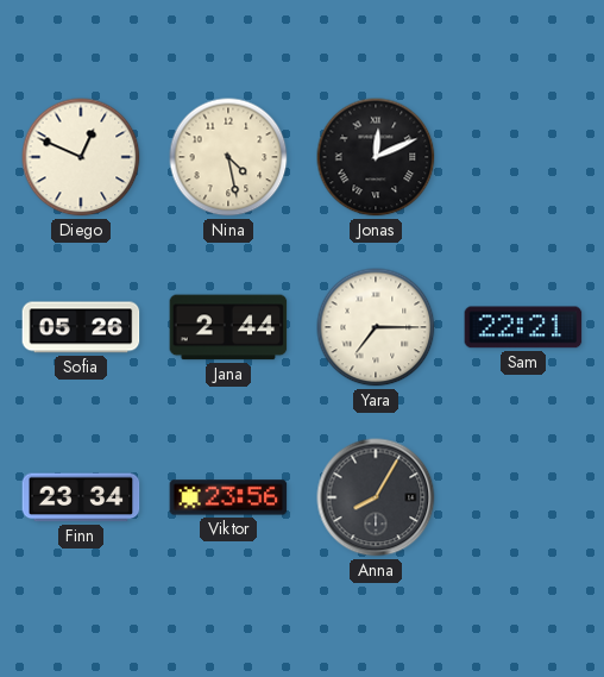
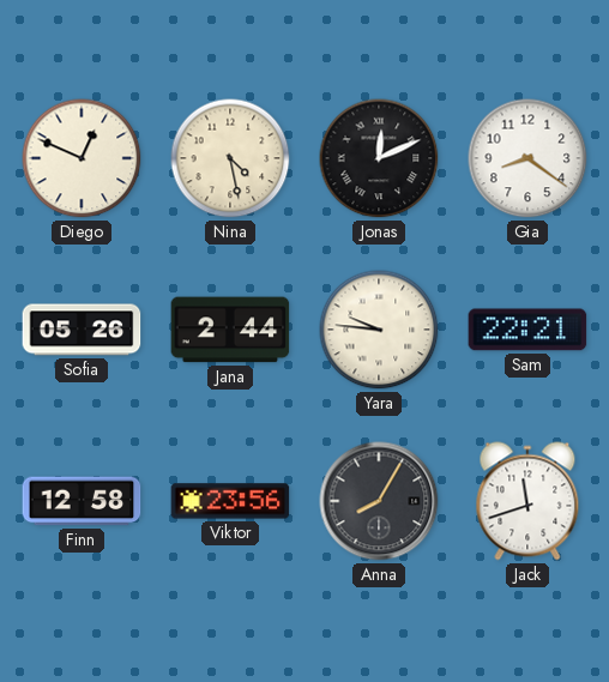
Gia: none -> 8:21
Yara: 7:15 -> 9:46
Finn: 23:34 -> 12:58
Jack: none -> 11:42
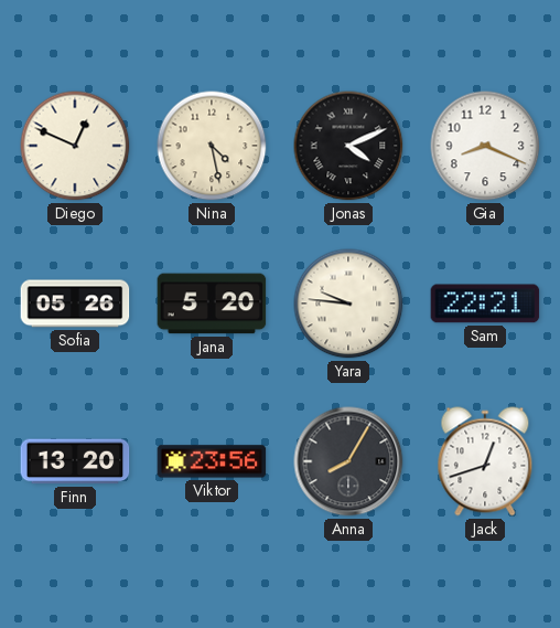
Jonas: 12:11 -> 4:11
Gia: 8:21 -> 8:19
Jana: 2:44 -> 5:20
Finn: 12:58 -> 13:20
Jack: 11:42 -> 12:42
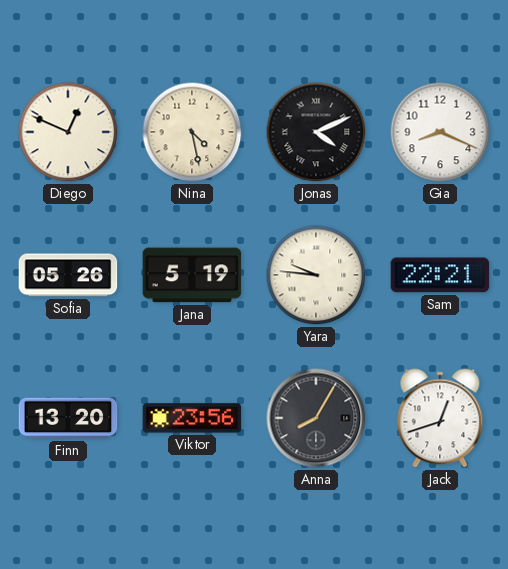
Jana: 5:20 -> 5:19
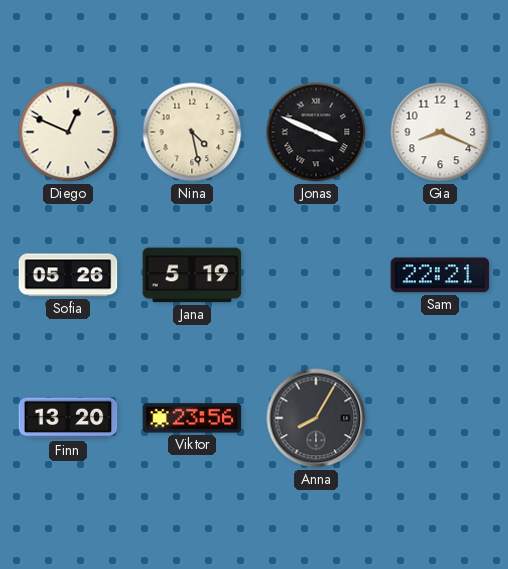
Jonas: 4:11 -> 3:49
Yara: 9:46 -> none
Jack: 12:42 -> none
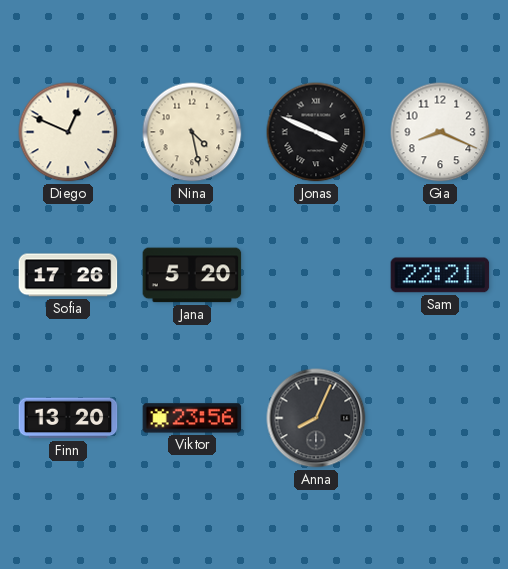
Sofia: 05:26 -> 17:26
Jana: 5:19 -> 5:20
Anna: 8:05 -> 8:04
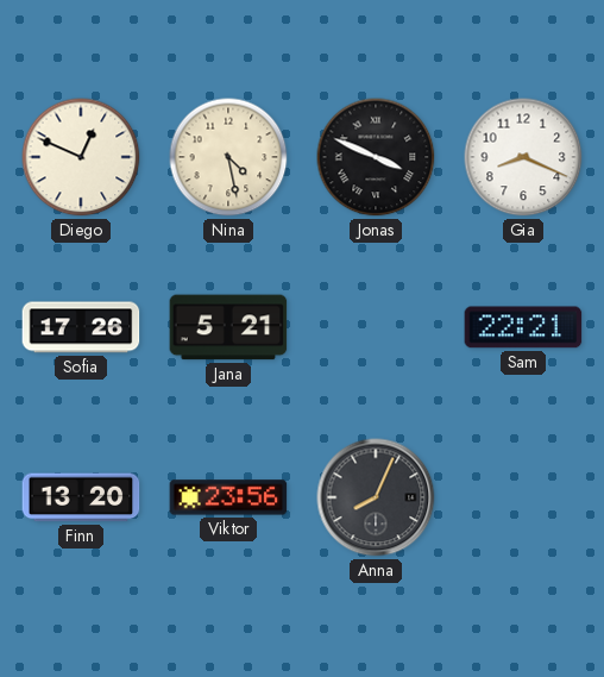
Jana: 5:20 -> 5:21
